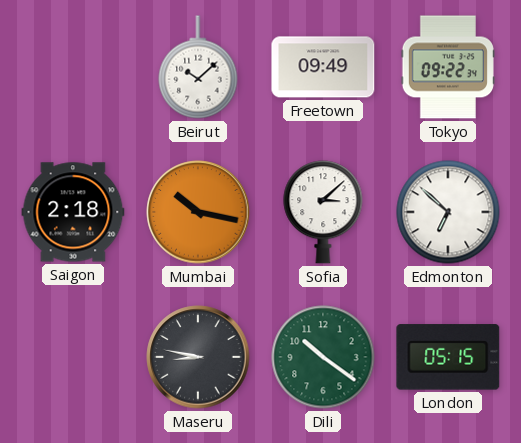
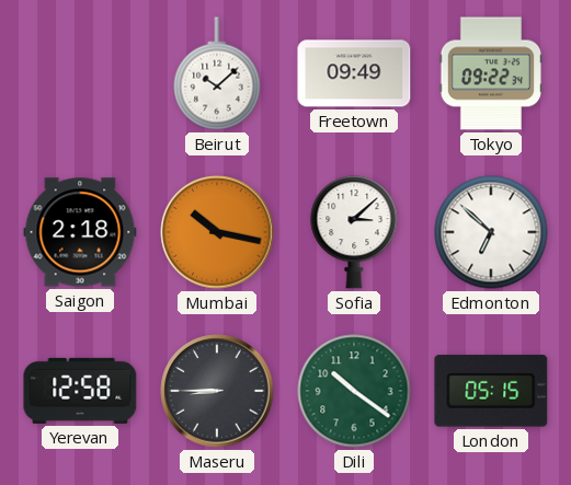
Yerevan: none -> 12:58
Maseru: 8:47 -> 8:45
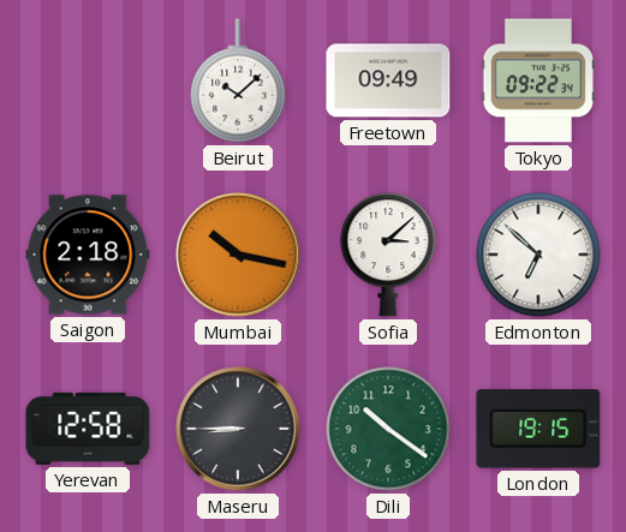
London: 05:15 -> 19:15
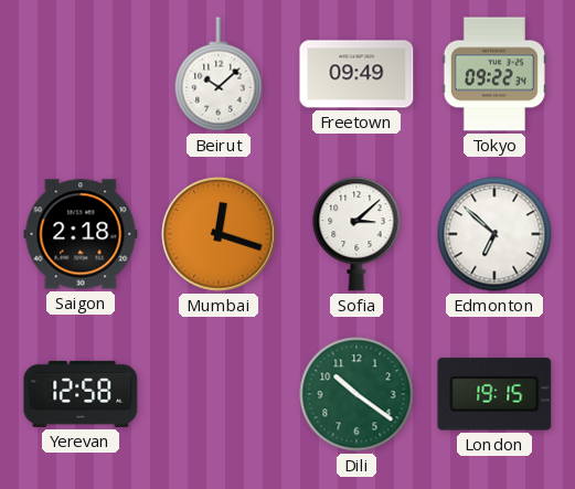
Mumbai: 10:17 -> 12:18
Maseru: 8:45 -> none
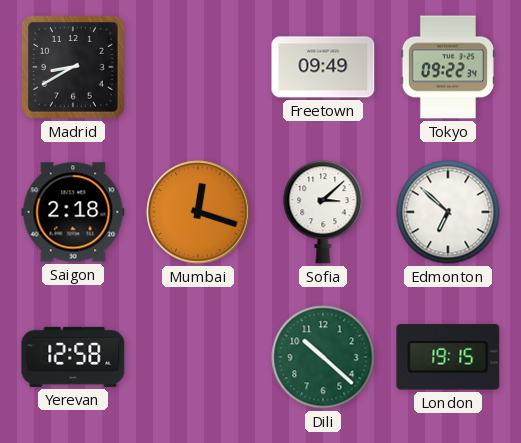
Madrid: none -> 8:40
Beirut: 10:08 -> none
Dili: 10:21 -> 10:22
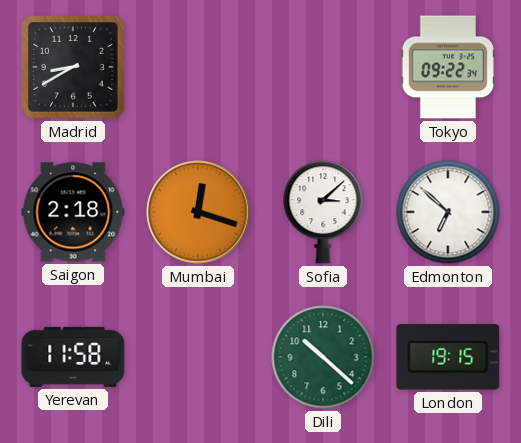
Freetown: 09:49 -> none
Yerevan: 12:58 -> 11:58
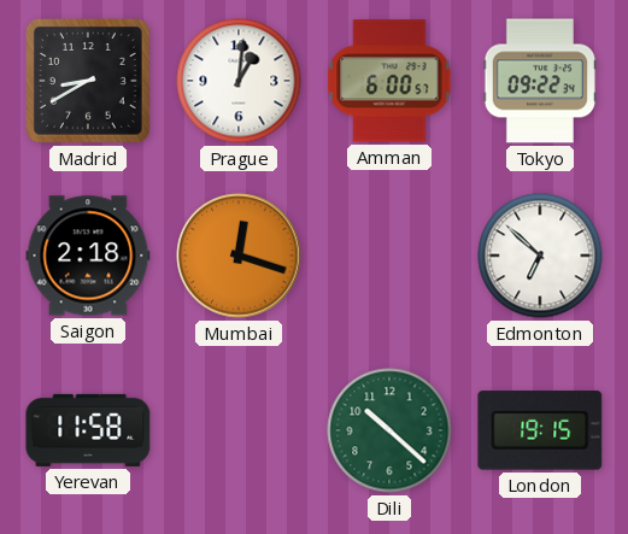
Prague: none -> 1:01
Amman: none -> 6:00
Sofia: 3:08 -> none
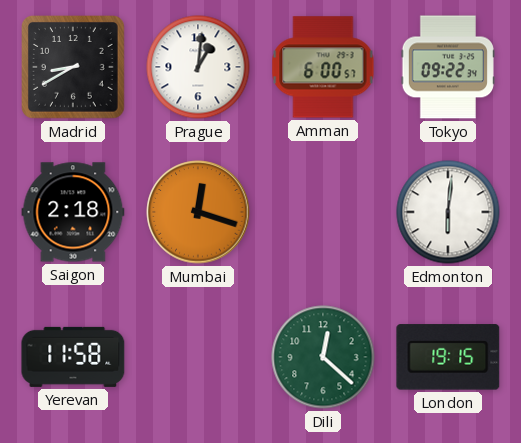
Edmonton: 6:52 -> 6:01
Dili: 10:22 -> 12:22
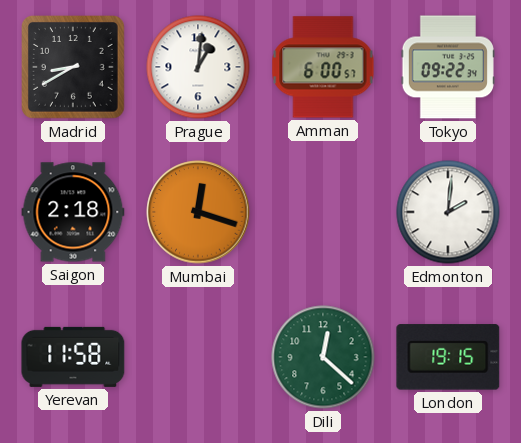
Edmonton: 6:01 -> 2:01
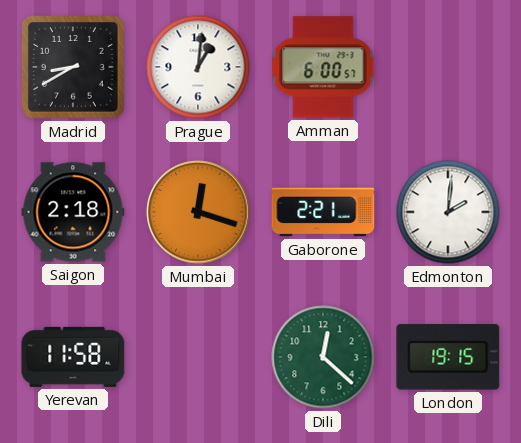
Tokyo: 09:22 -> none
Gaborone: none -> 2:21
